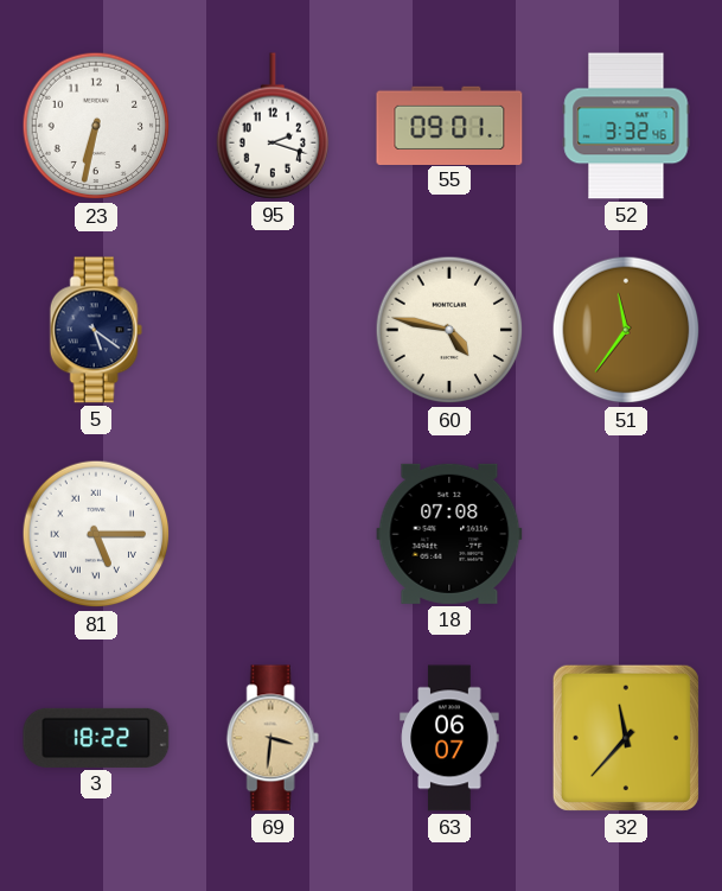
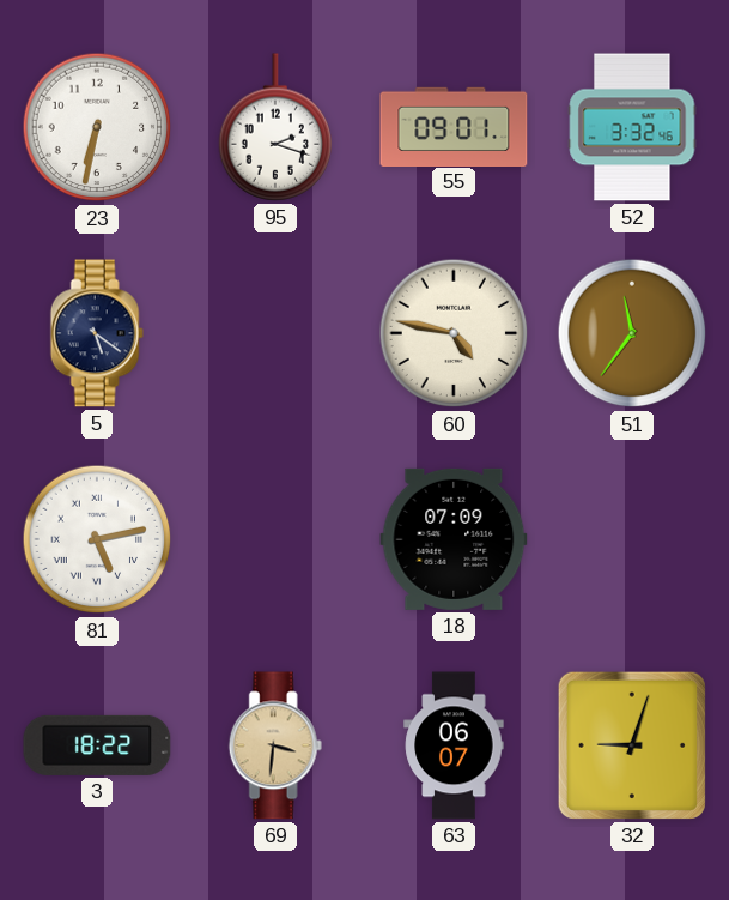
81: 5:15 -> 5:13
18: 07:08 -> 07:09
32: 11:37 -> 9:03
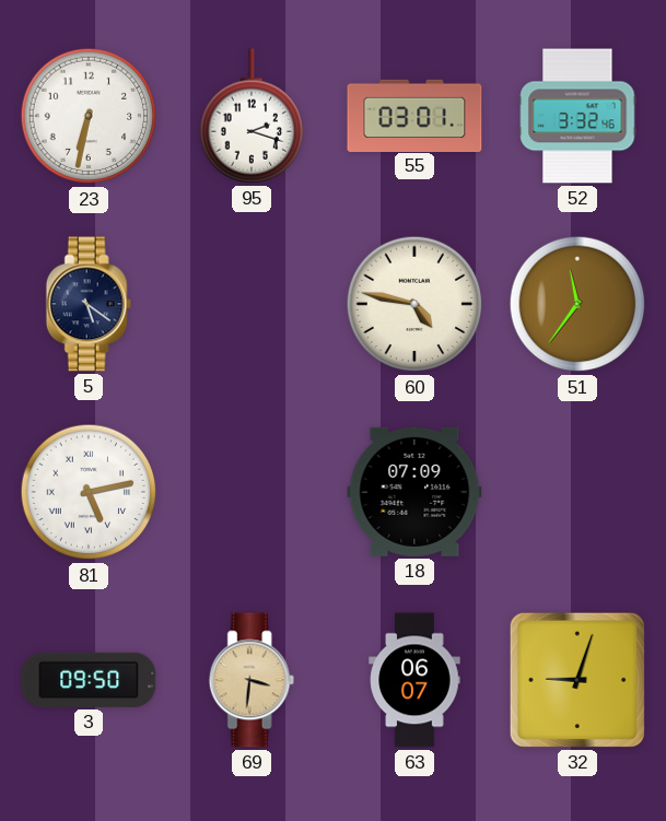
55: 09:01 -> 03:01
3: 18:22 -> 09:50
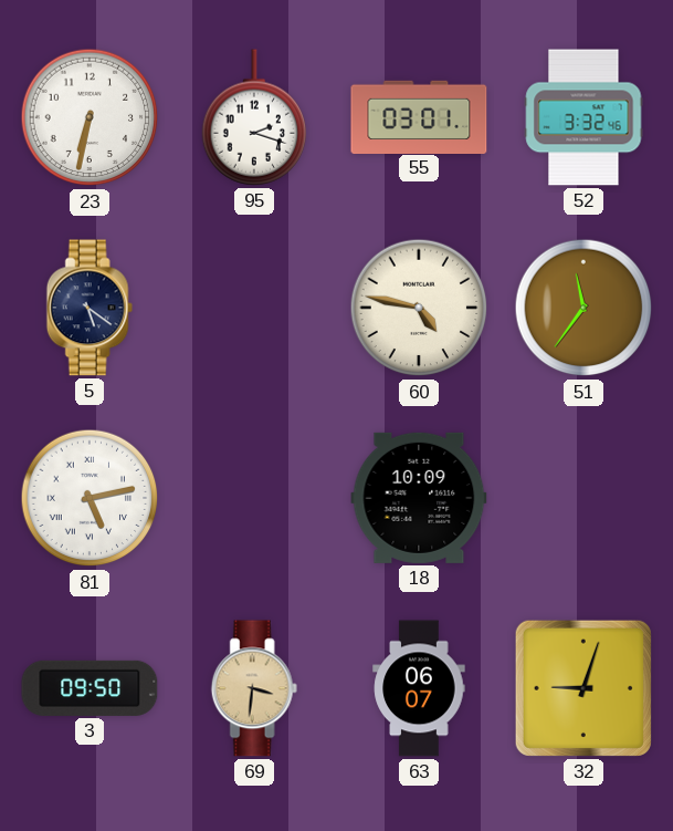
18: 07:09 -> 10:09
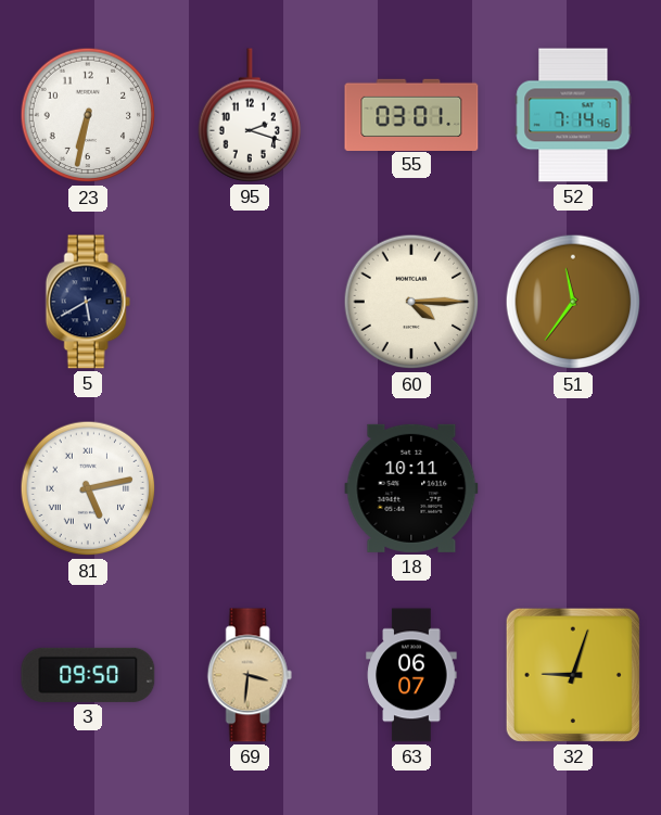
52: 3:32 -> 7:14
5: 5:21 -> 5:40
60: 4:47 -> 4:15
18: 10:09 -> 10:11
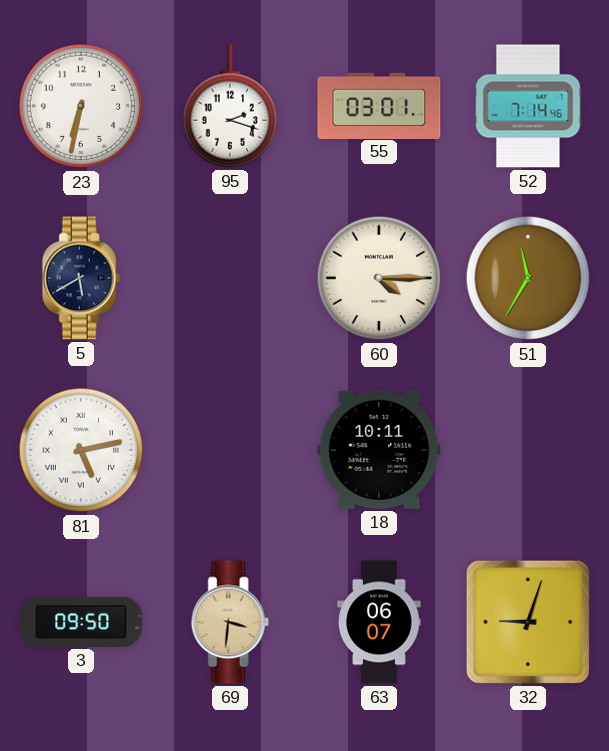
51: 11:36 -> 11:35
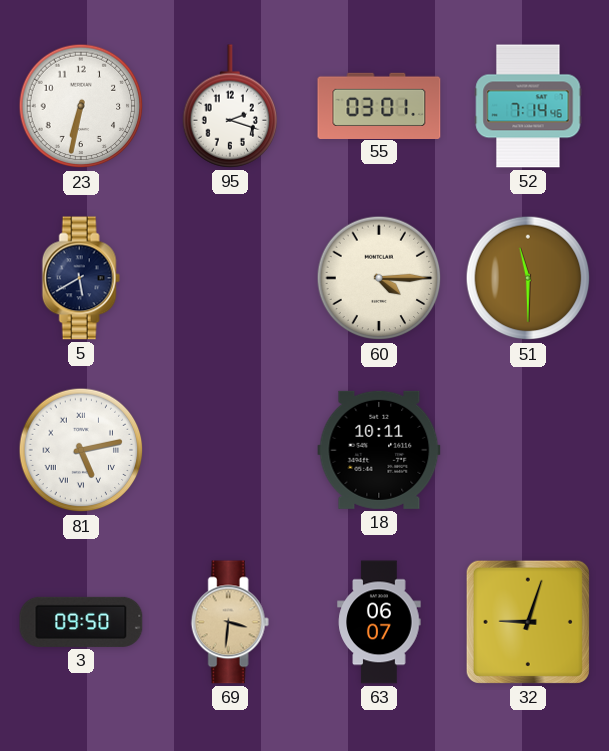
51: 11:35 -> 11:30
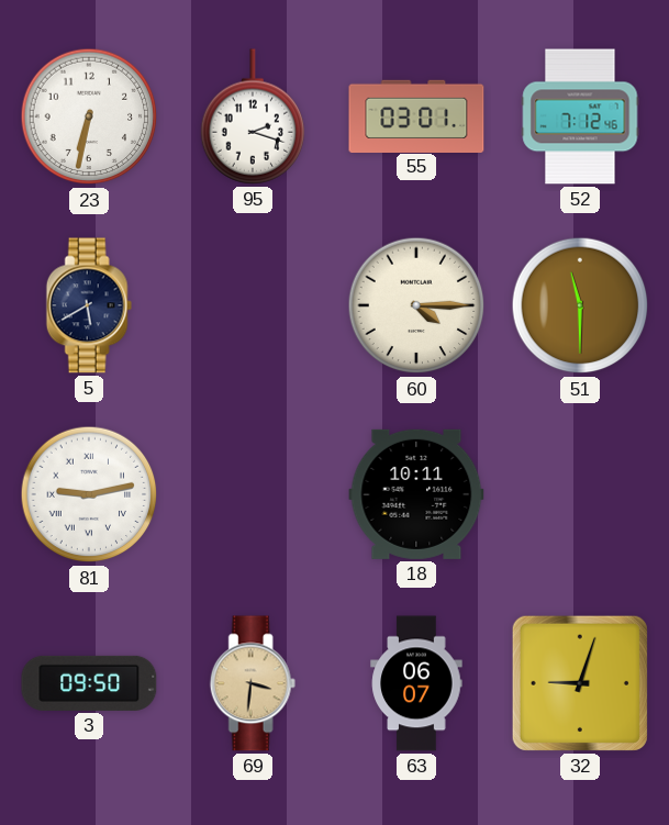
52: 7:14 -> 7:12
81: 5:13 -> 9:13
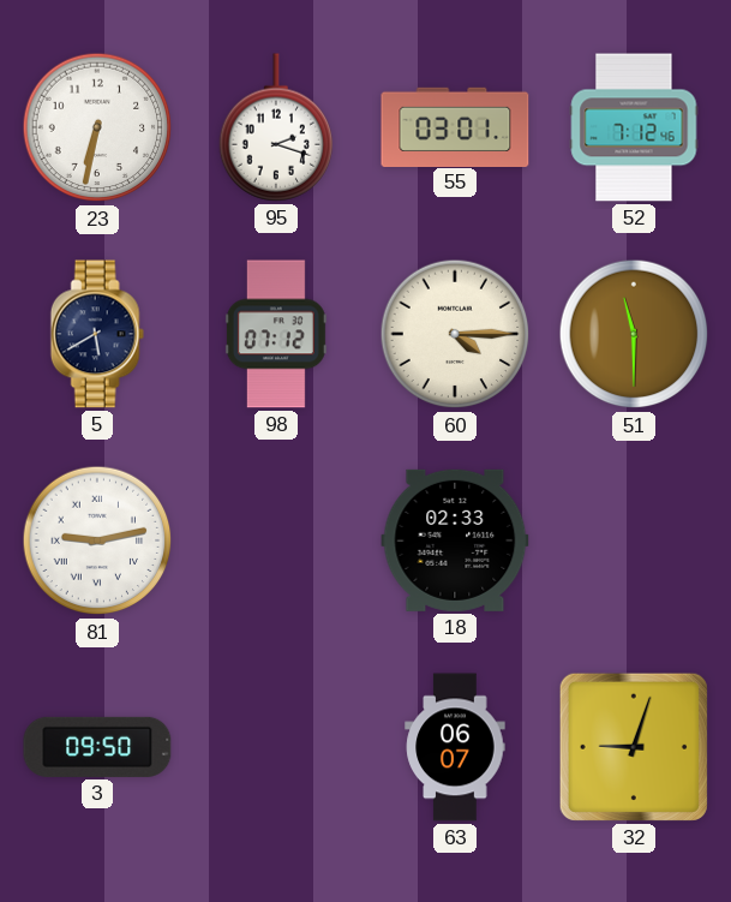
98: none -> 07:12
18: 10:11 -> 02:33
69: 3:31 -> none
